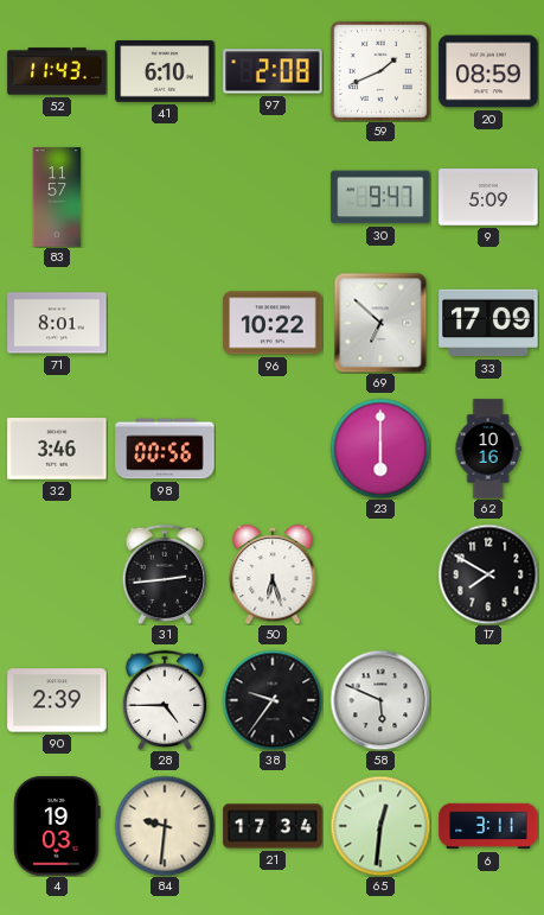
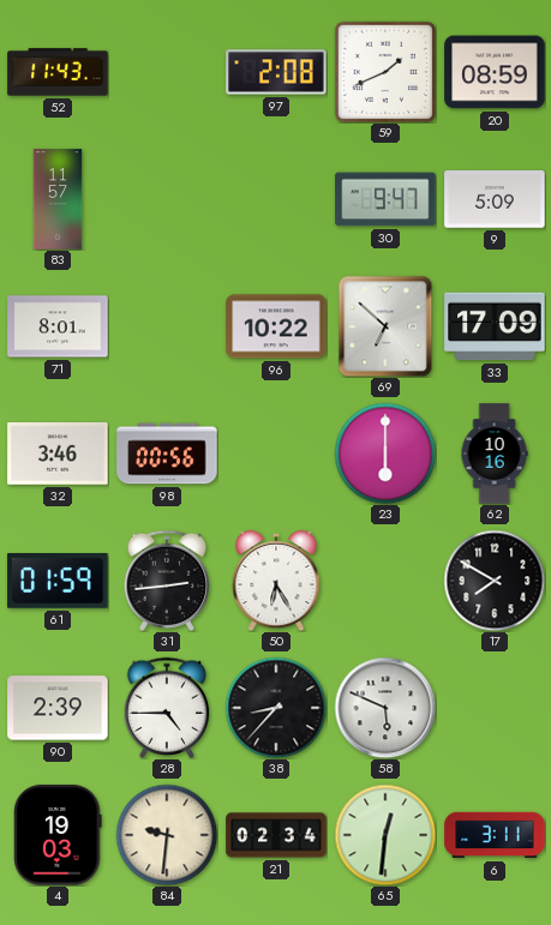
41: 6:10 -> none
61: none -> 01:59
50: 6:27 -> 6:25
38: 9:36 -> 8:37
21: 17:34 -> 02:34
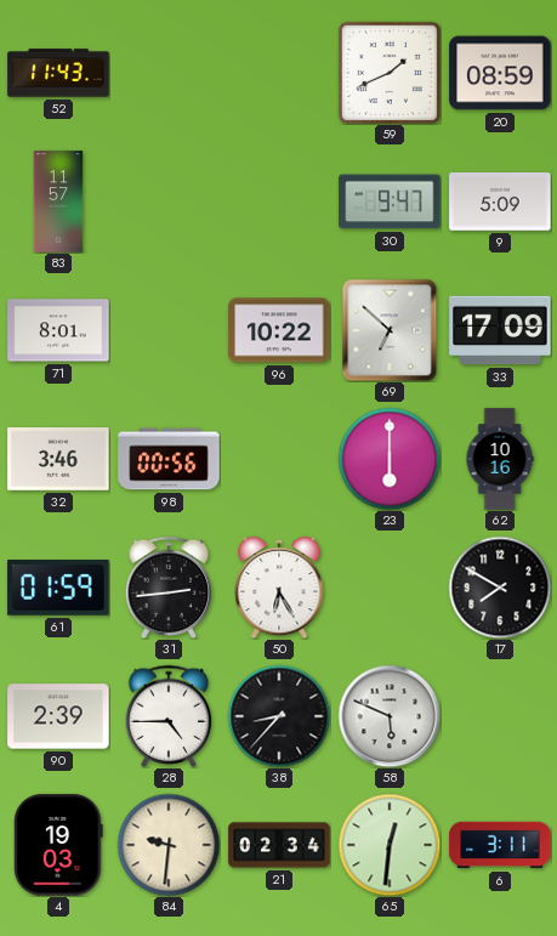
97: 2:08 -> none
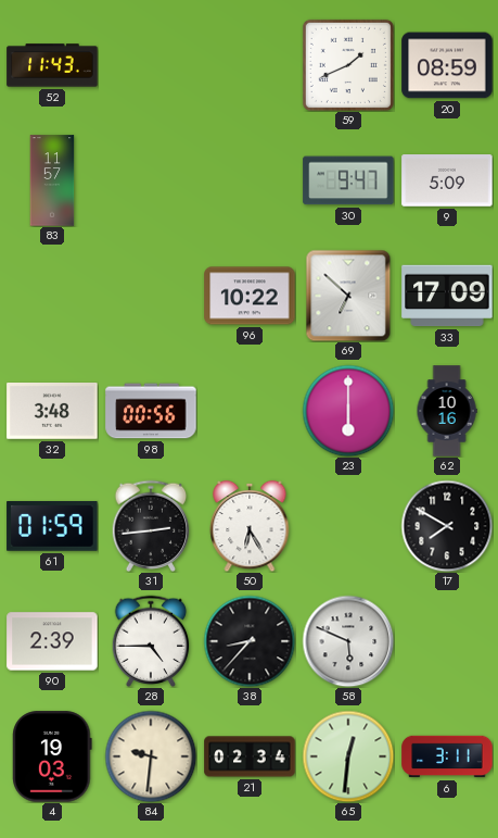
71: 8:01 -> none
32: 3:46 -> 3:48
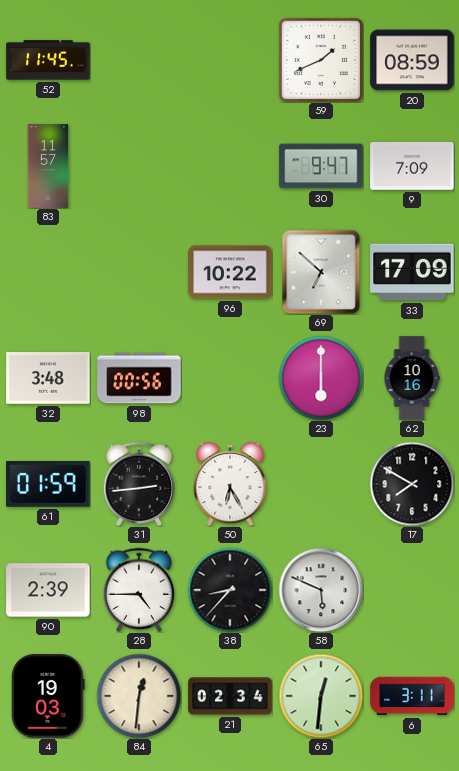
52: 11:43 -> 11:45
9: 5:09 -> 7:09
84: 9:31 -> 12:31
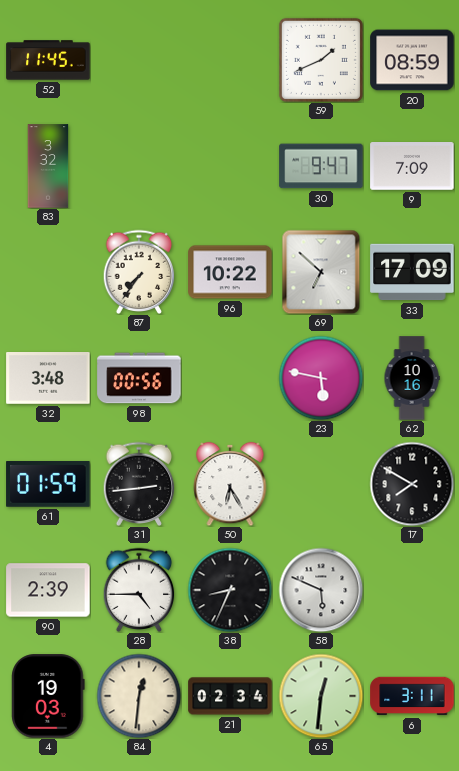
83: 11:57 -> 3:32
87: none -> 7:36
23: 6:00 -> 5:47
38: 8:37 -> 8:34
